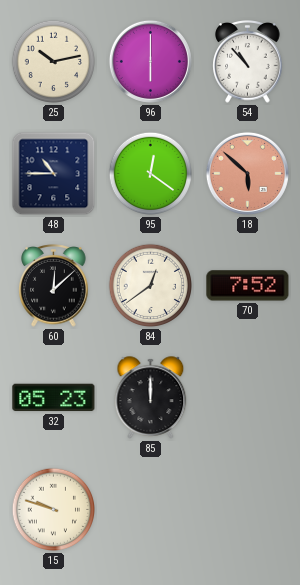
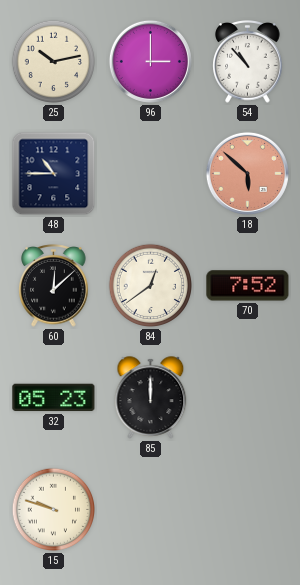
96: 6:00 -> 3:00
95: 12:21 -> none
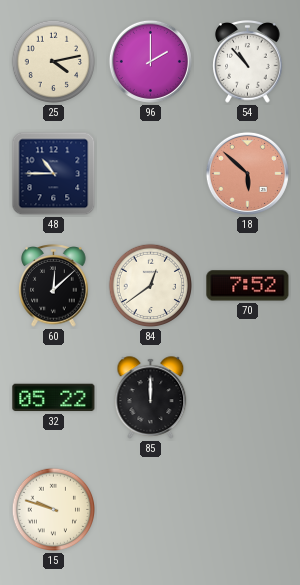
25: 10:13 -> 4:13
96: 3:00 -> 2:00
32: 05:23 -> 05:22
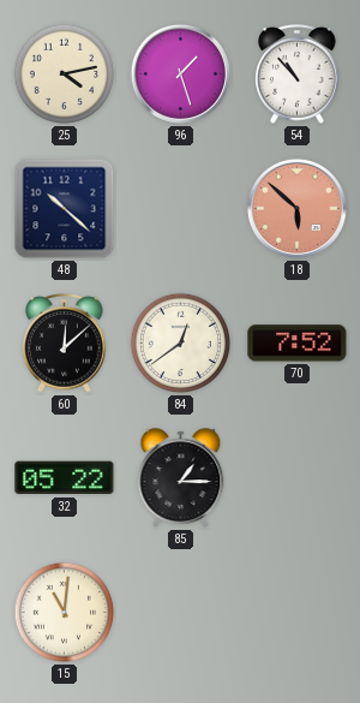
96: 2:00 -> 1:27
48: 10:45 -> 10:22
85: 12:00 -> 1:15
15: 9:48 -> 11:01
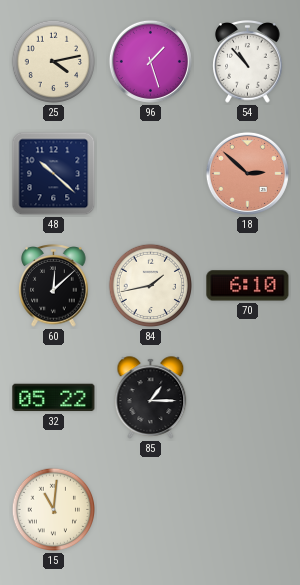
18: 5:52 -> 2:52
84: 12:39 -> 1:43
70: 7:52 -> 6:10
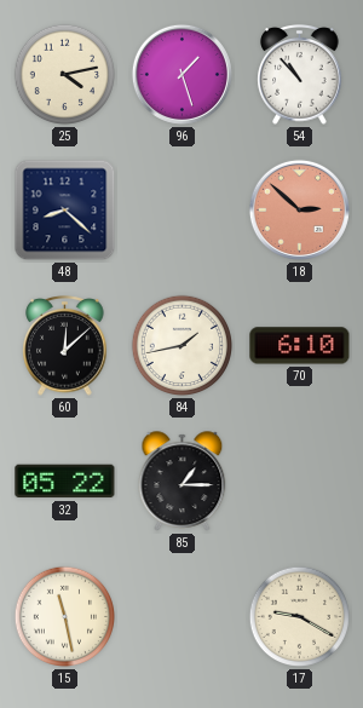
48: 10:22 -> 8:22
15: 11:01 -> 11:28
17: none -> 9:20
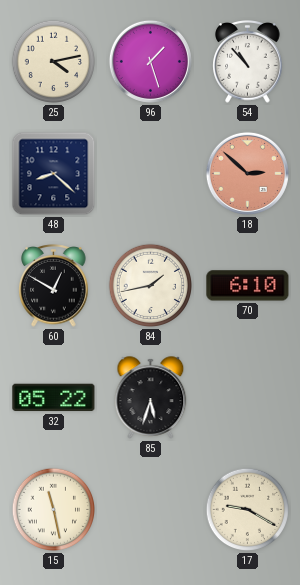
60: 12:08 -> 12:50
85: 1:15 -> 5:33
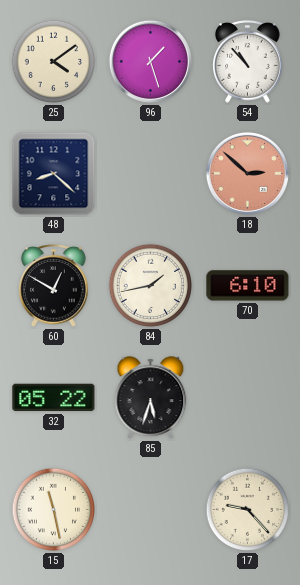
25: 4:13 -> 4:09
17: 9:20 -> 9:23
